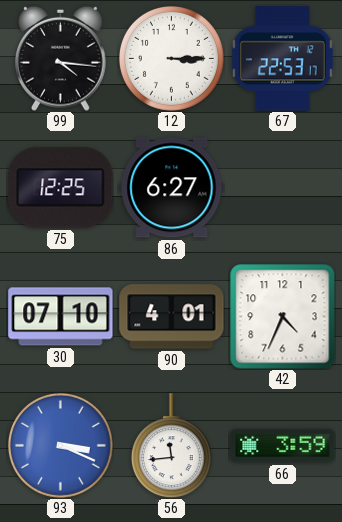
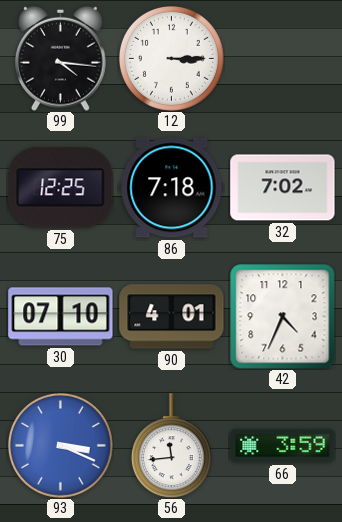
67: 22:53 -> none
86: 6:27 -> 7:18
32: none -> 7:02
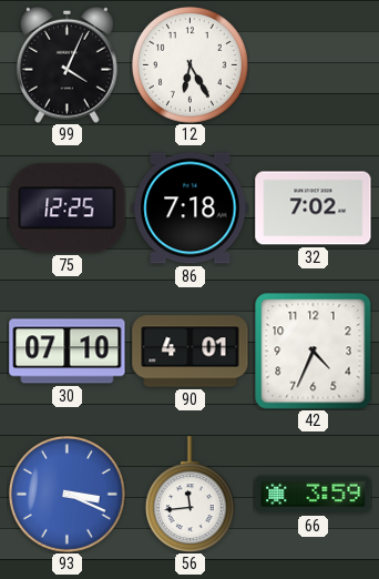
99: 4:16 -> 4:04
12: 3:15 -> 6:25
